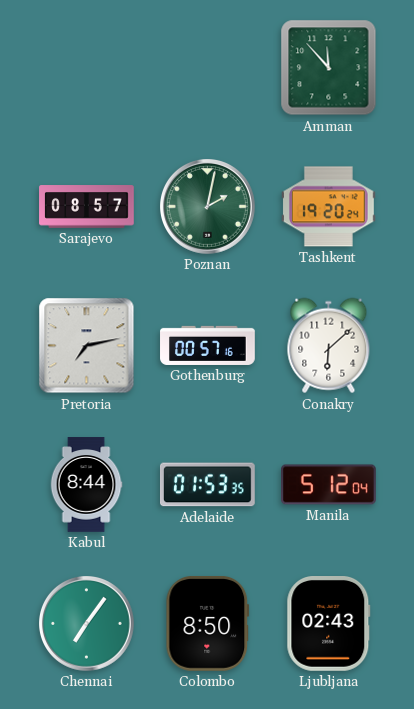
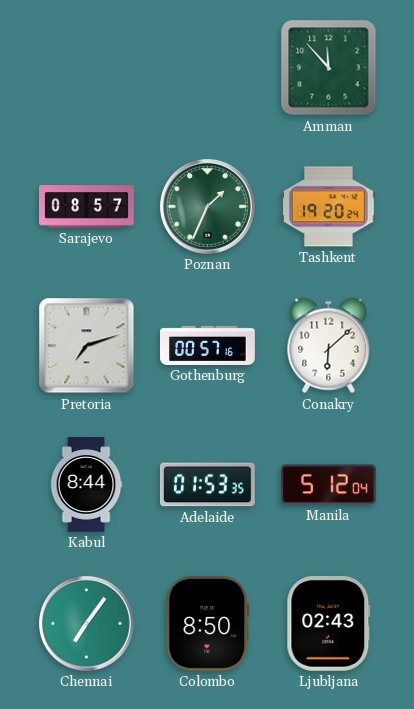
Poznan: 2:02 -> 1:34
Pretoria: 7:13 -> 7:12
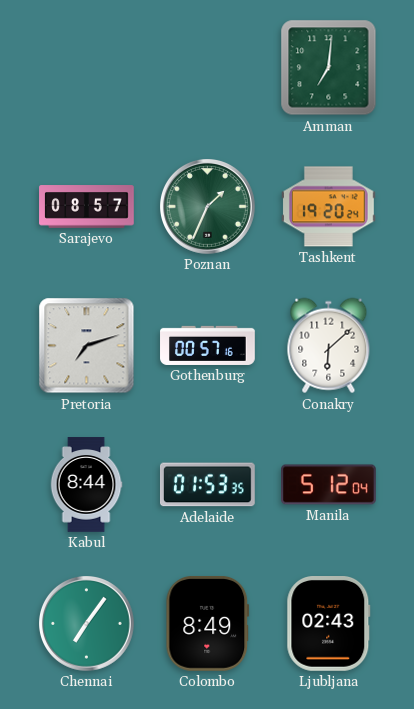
Amman: 11:53 -> 7:01
Colombo: 8:50 -> 8:49
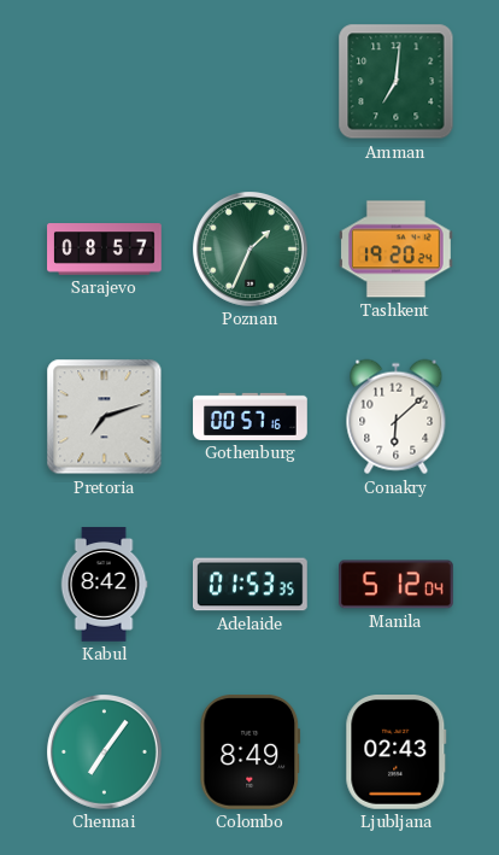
Kabul: 8:44 -> 8:42
